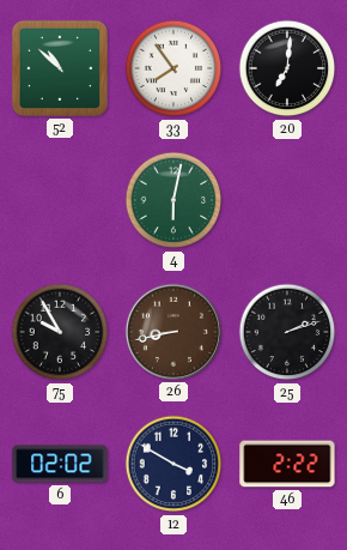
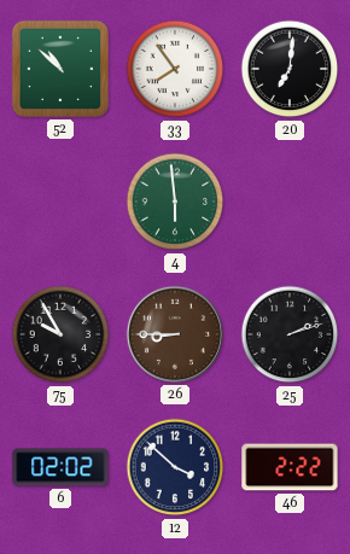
4: 6:02 -> 5:59
26: 8:43 -> 8:45
12: 3:50 -> 3:52
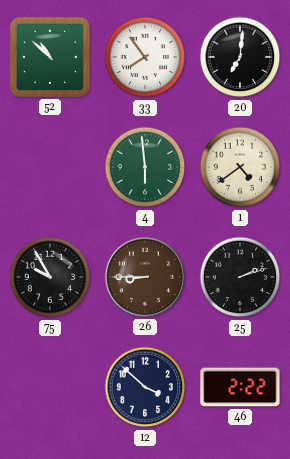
1: none -> 4:39
6: 02:02 -> none
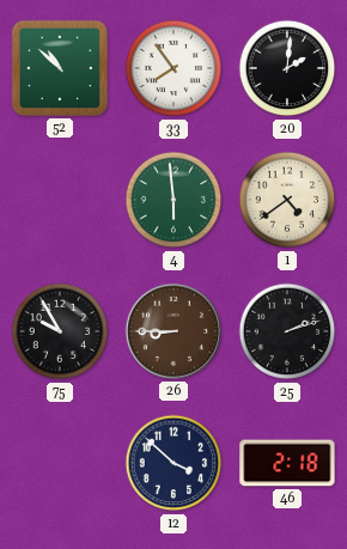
20: 7:01 -> 2:01
46: 2:22 -> 2:18
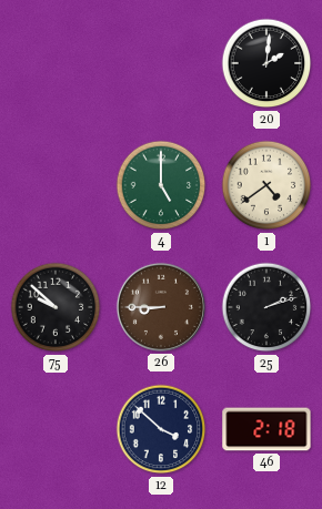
52: 10:52 -> none
33: 7:54 -> none
4: 5:59 -> 5:00
75: 9:55 -> 9:52
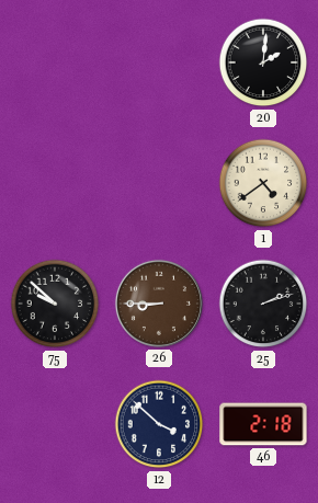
4: 5:00 -> none
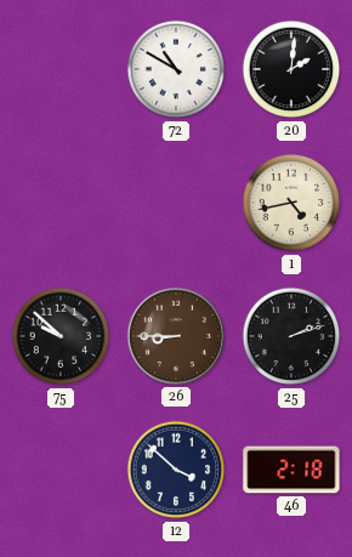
72: none -> 10:50
1: 4:39 -> 4:43
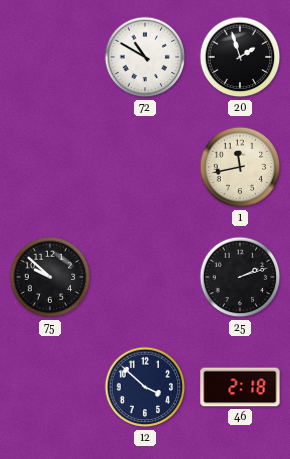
20: 2:01 -> 1:57
1: 4:43 -> 11:43
26: 8:45 -> none
